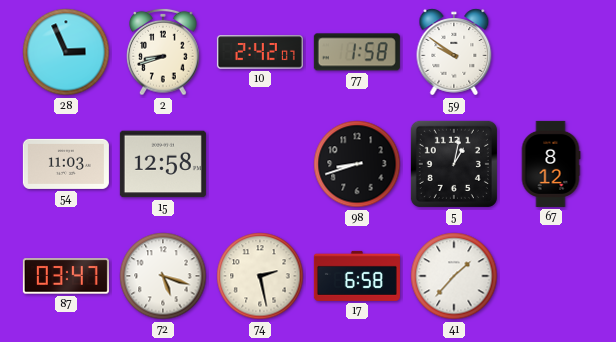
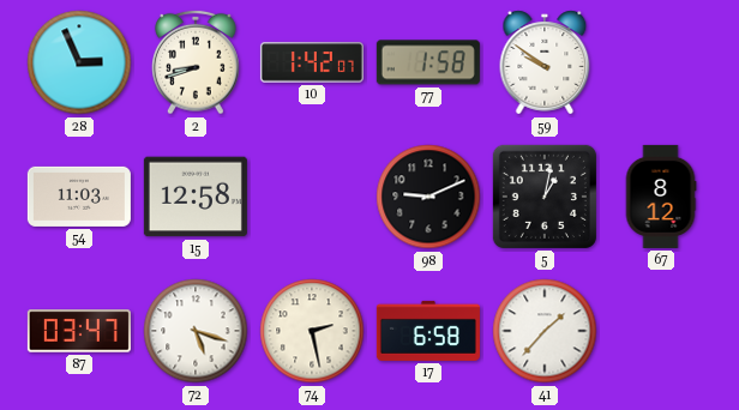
10: 2:42 -> 1:42
98: 8:42 -> 9:11
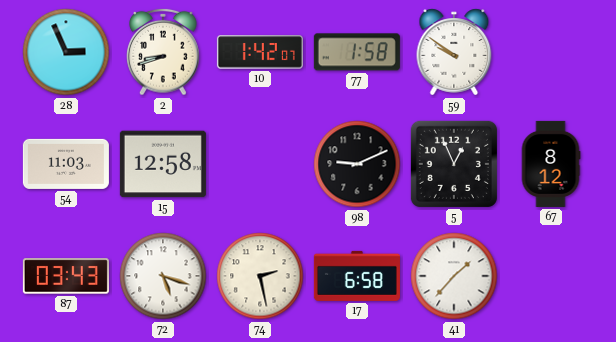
5: 1:02 -> 12:56
87: 03:47 -> 03:43
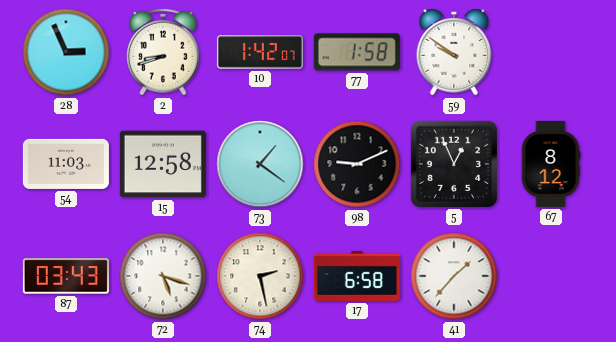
73: none -> 1:21
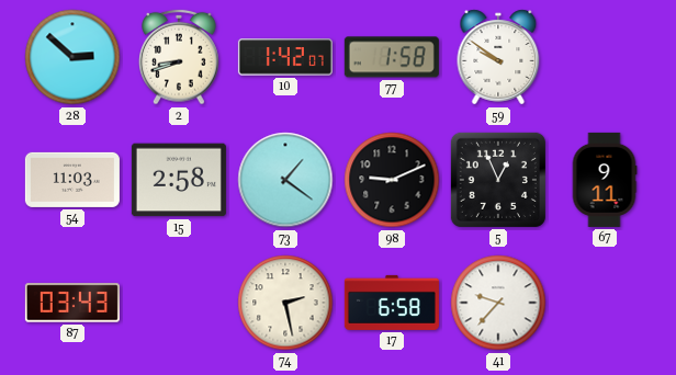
28: 2:56 -> 2:52
15: 12:58 -> 2:58
67: 8:12 -> 9:11
72: 5:18 -> none
41: 1:37 -> 9:37
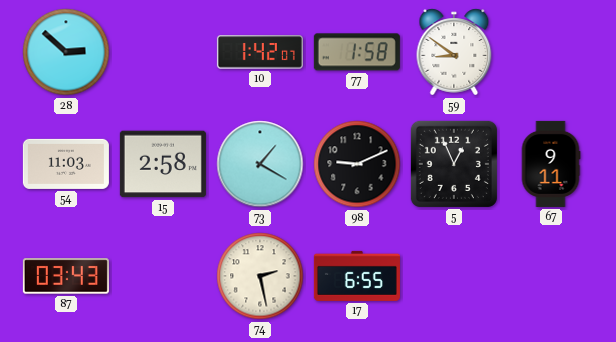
2: 8:42 -> none
59: 9:51 -> 8:51
73: 1:21 -> 1:20
17: 6:58 -> 6:55
41: 9:37 -> none
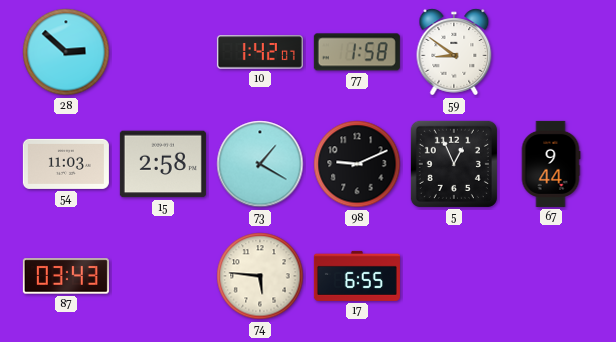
67: 9:11 -> 9:44
74: 2:28 -> 5:46
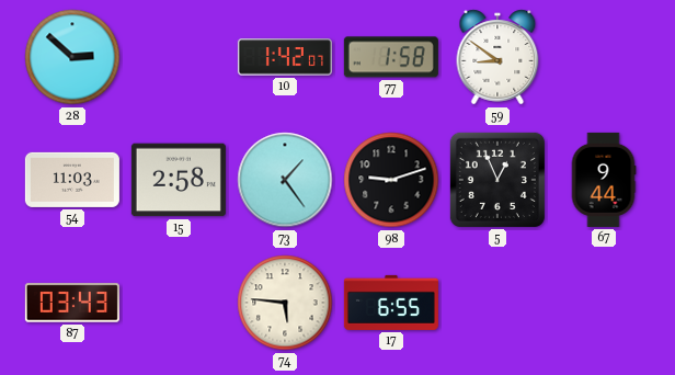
73: 1:20 -> 1:24
98: 9:11 -> 9:12
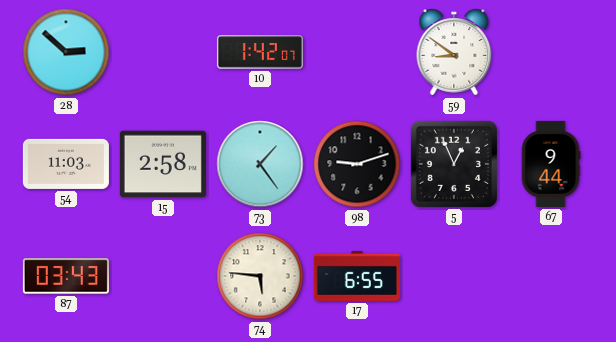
77: 1:58 -> none
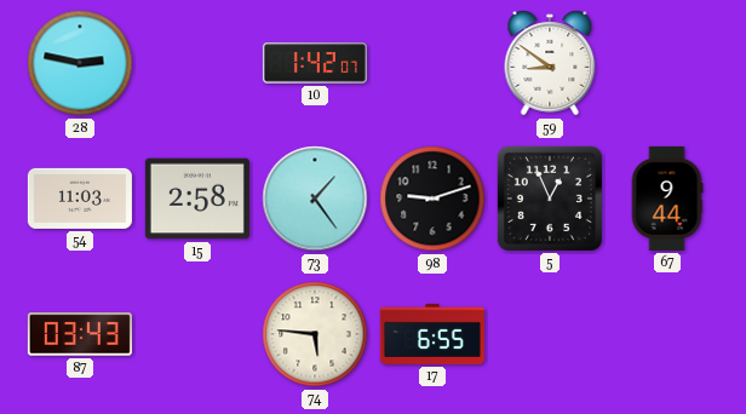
28: 2:52 -> 2:47
